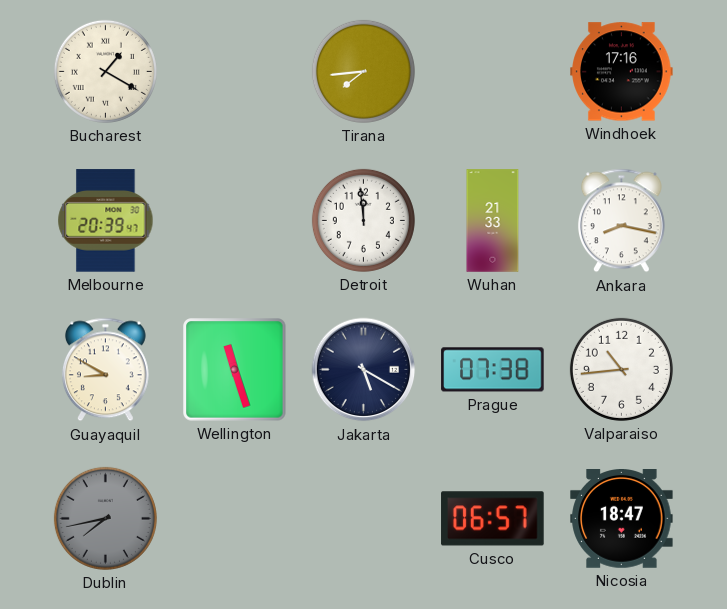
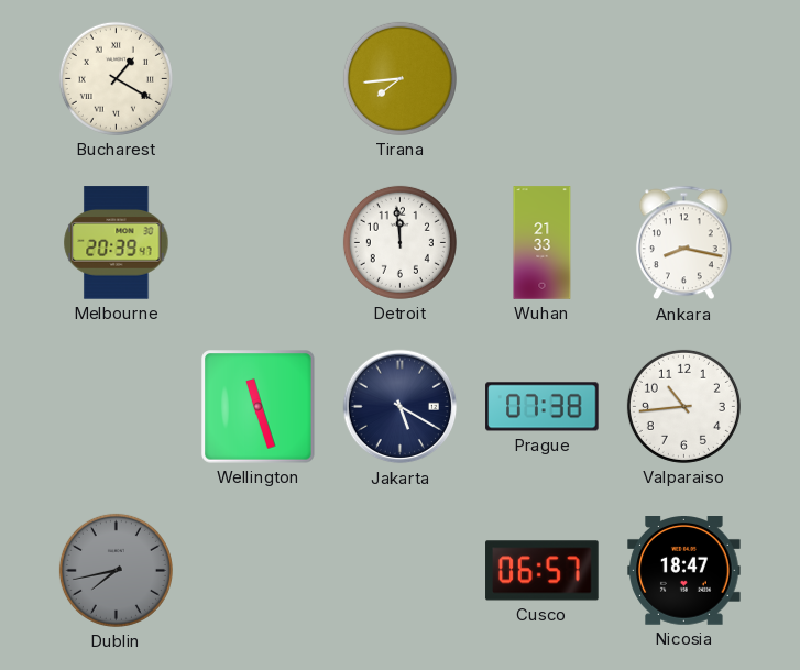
Windhoek: 17:16 -> none
Guayaquil: 8:50 -> none
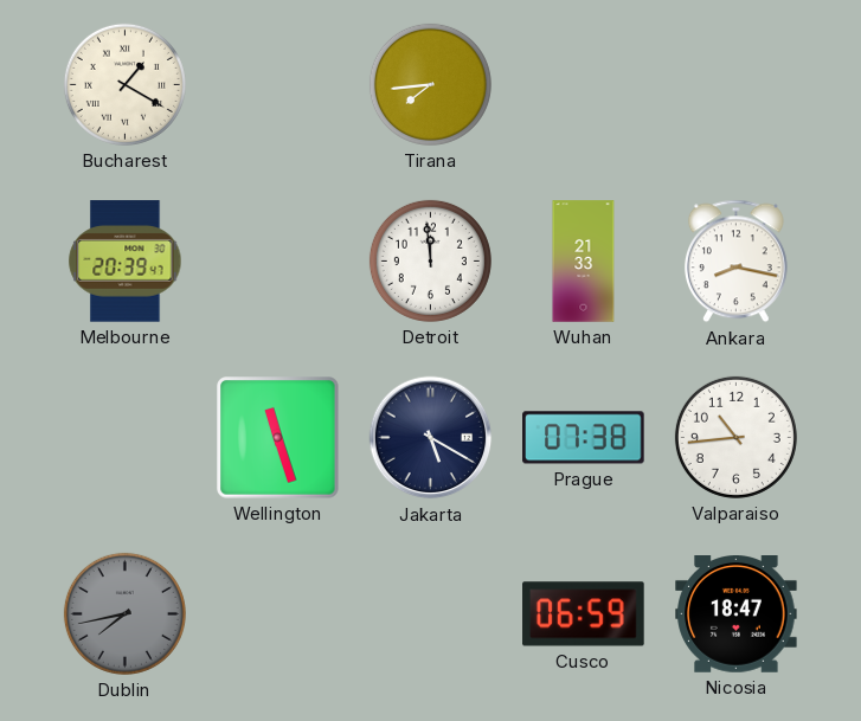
Cusco: 06:57 -> 06:59
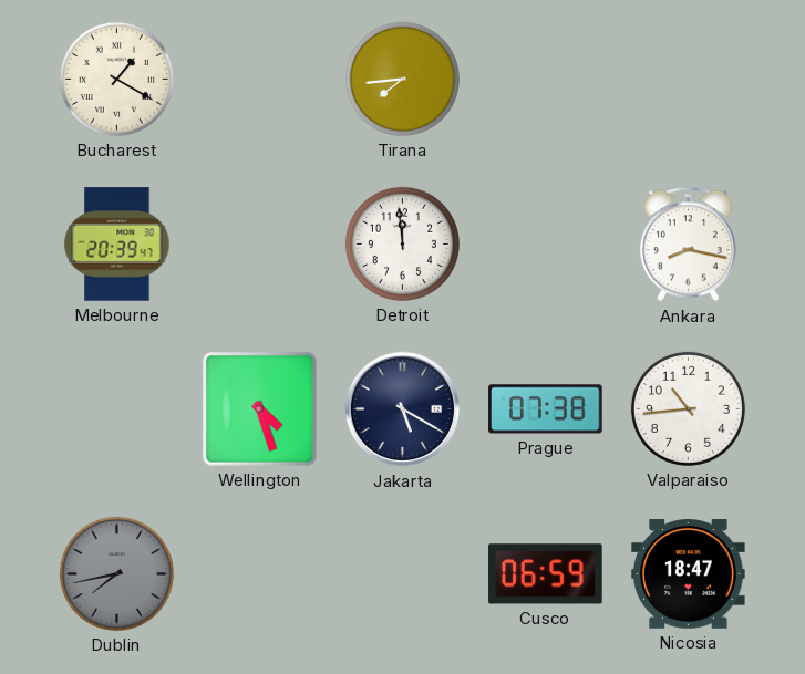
Wuhan: 21:33 -> none
Wellington: 11:27 -> 4:27
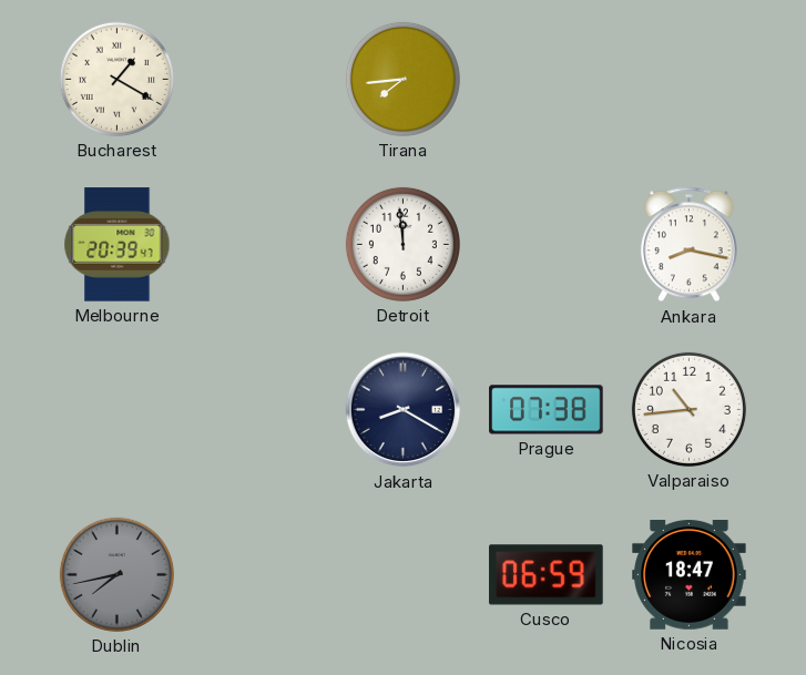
Wellington: 4:27 -> none
Jakarta: 5:20 -> 8:20
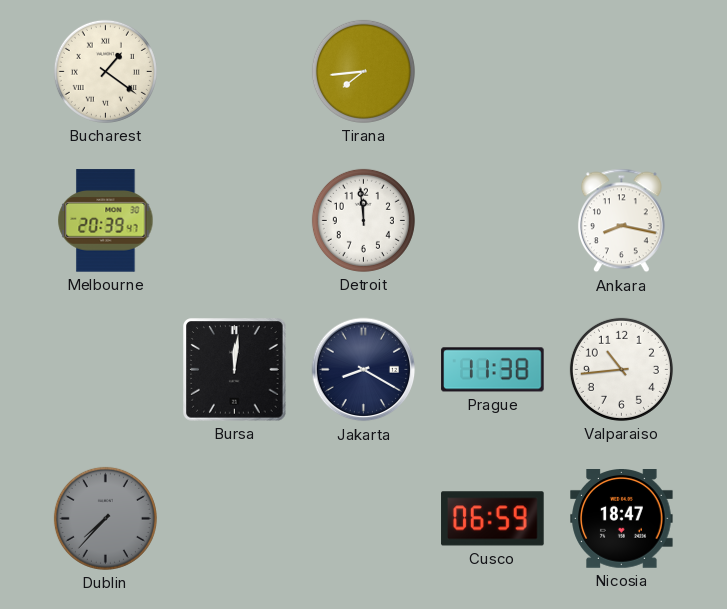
Bucharest: 1:20 -> 1:21
Bursa: none -> 12:01
Prague: 07:38 -> 11:38
Dublin: 7:43 -> 7:37
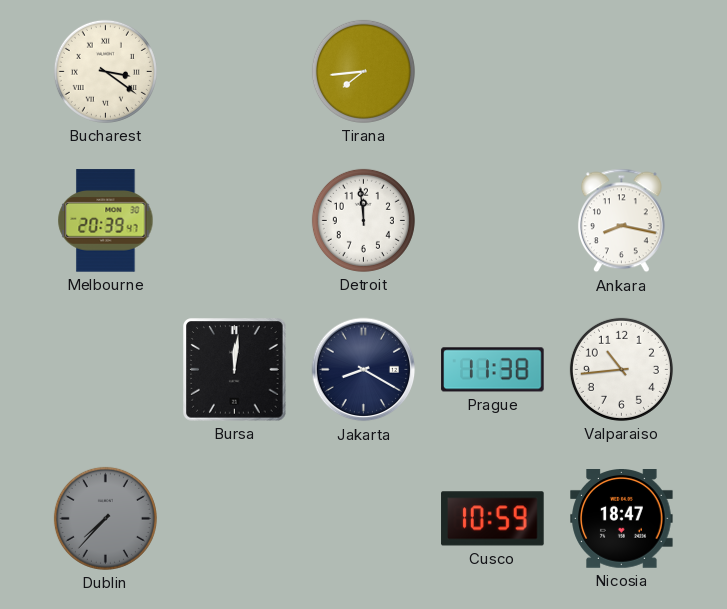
Bucharest: 1:21 -> 3:21
Cusco: 06:59 -> 10:59
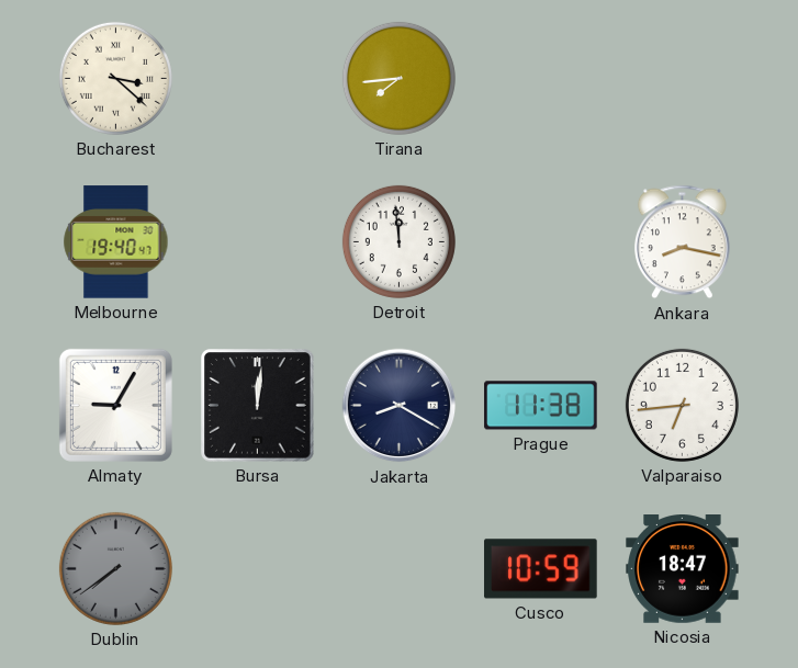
Bucharest: 3:21 -> 3:22
Melbourne: 20:39 -> 19:40
Almaty: none -> 9:05
Valparaiso: 10:44 -> 6:44
Dublin: 7:37 -> 7:39
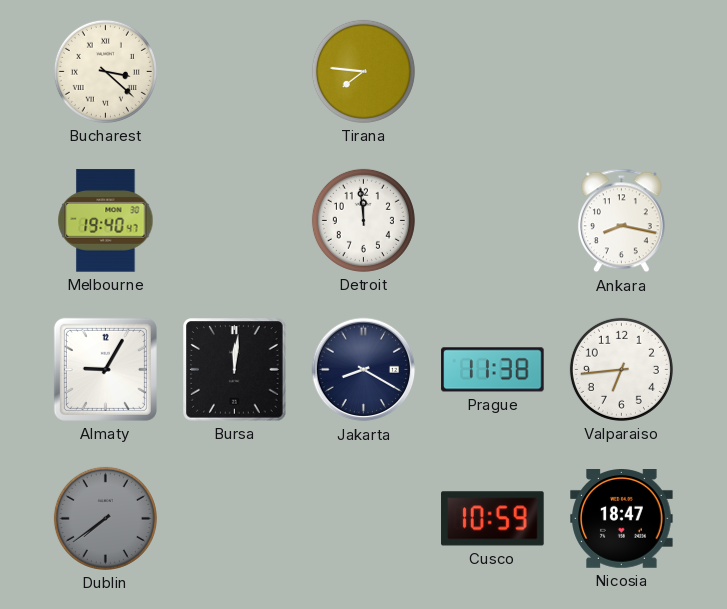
Tirana: 7:44 -> 7:46
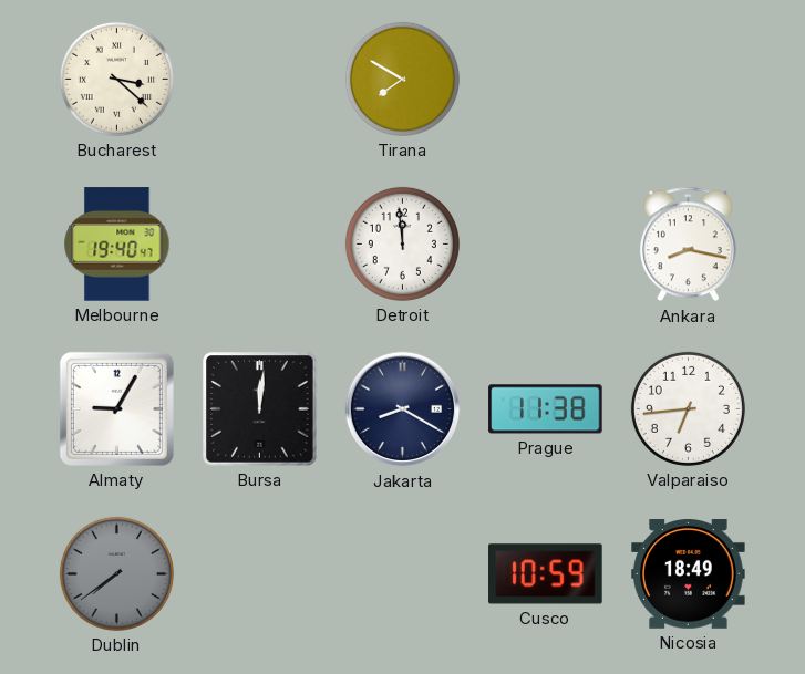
Tirana: 7:46 -> 7:50
Nicosia: 18:47 -> 18:49
